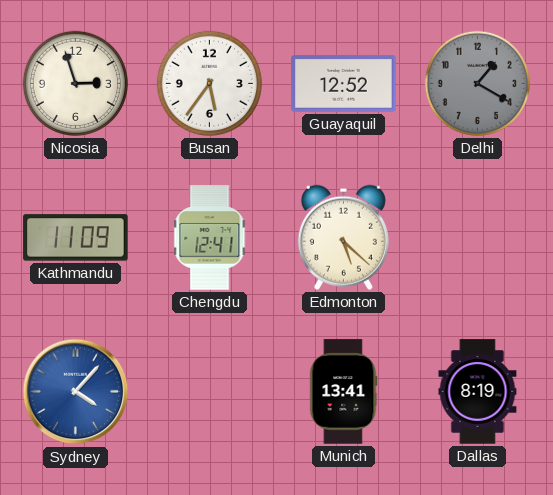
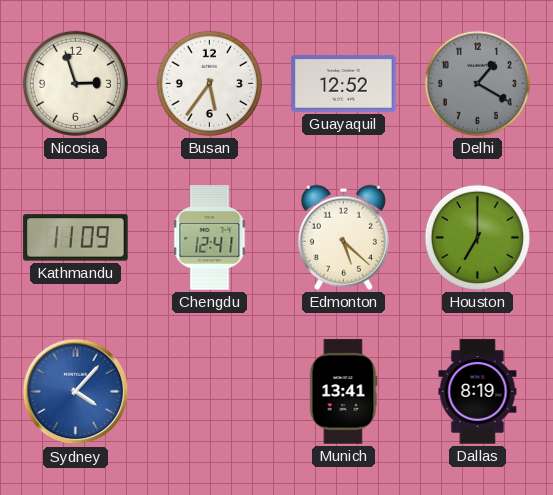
Houston: none -> 7:00
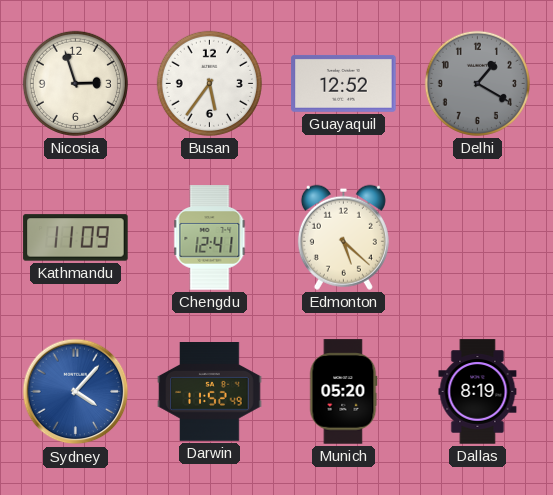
Houston: 7:00 -> none
Darwin: none -> 11:52
Munich: 13:41 -> 05:20
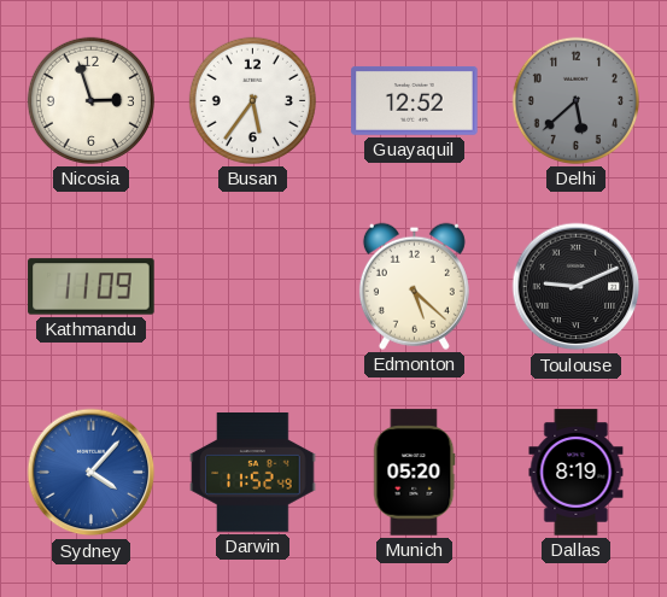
Delhi: 1:20 -> 5:38
Chengdu: 12:41 -> none
Toulouse: none -> 9:11
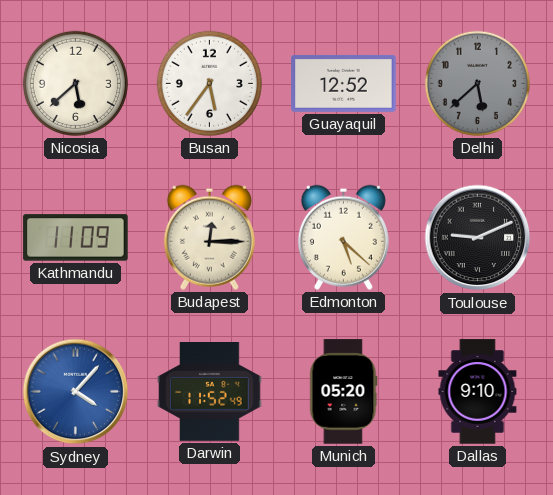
Nicosia: 2:57 -> 5:38
Budapest: none -> 12:15
Dallas: 8:19 -> 9:10
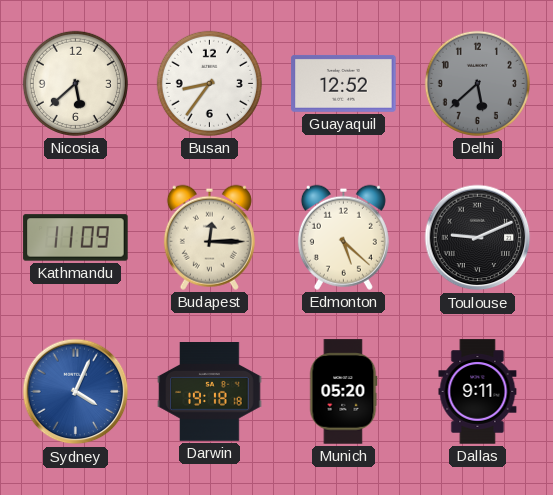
Busan: 5:36 -> 8:36
Sydney: 4:07 -> 4:04
Darwin: 11:52 -> 19:18
Dallas: 9:10 -> 9:11
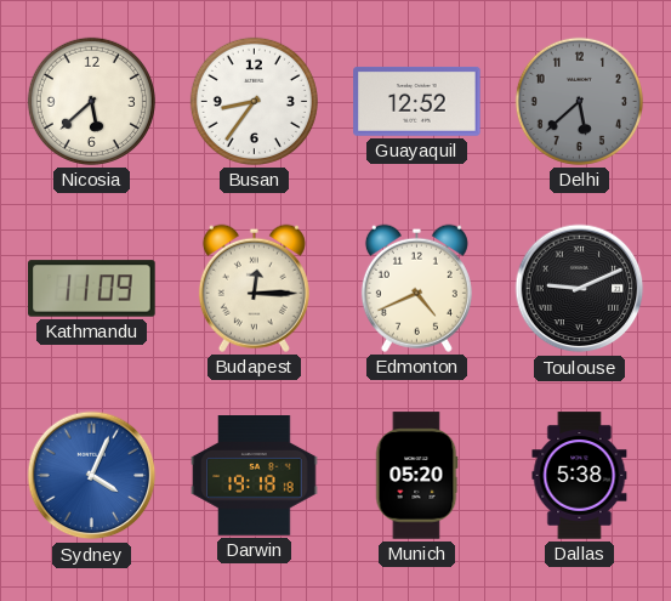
Edmonton: 5:22 -> 4:41
Dallas: 9:11 -> 5:38
